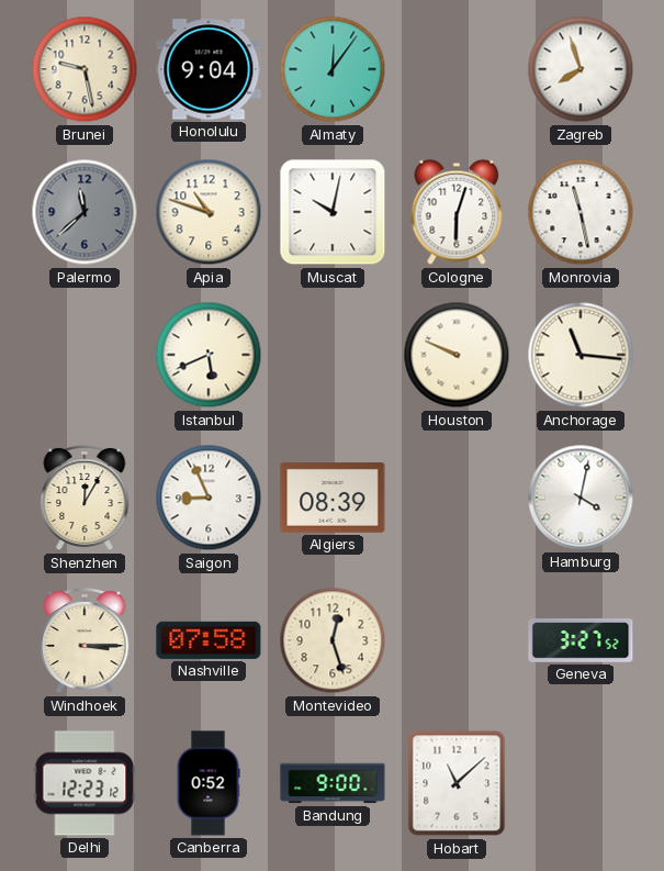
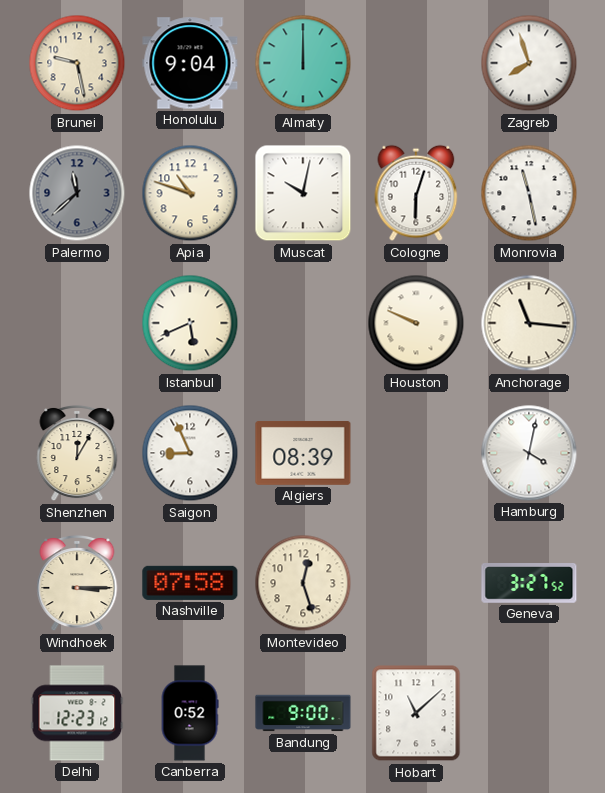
Almaty: 12:06 -> 12:00
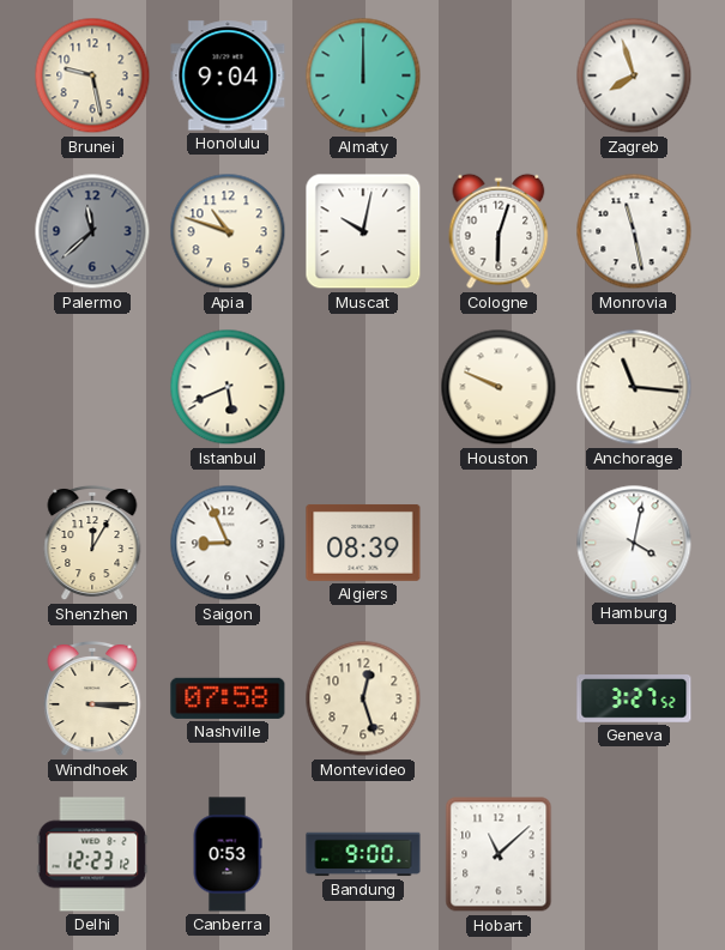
Canberra: 0:52 -> 0:53
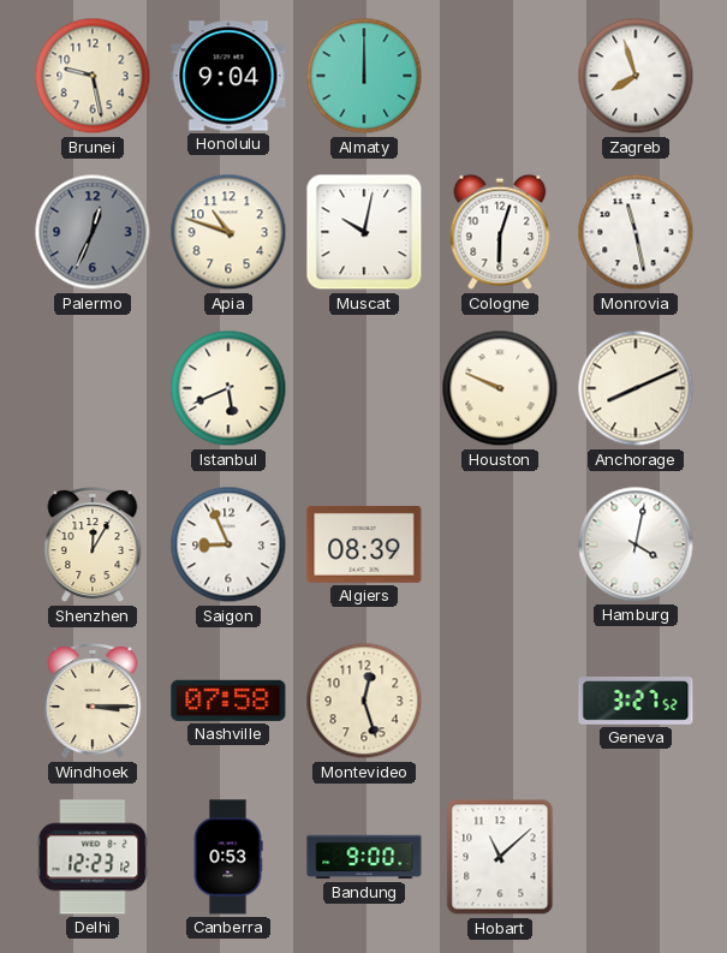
Palermo: 11:38 -> 12:34
Anchorage: 11:16 -> 8:11
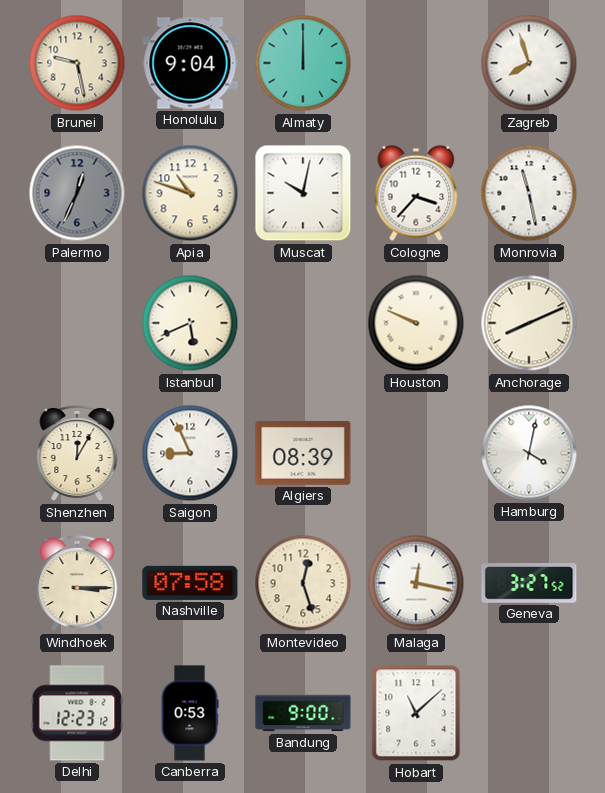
Cologne: 6:03 -> 3:37
Malaga: none -> 12:17
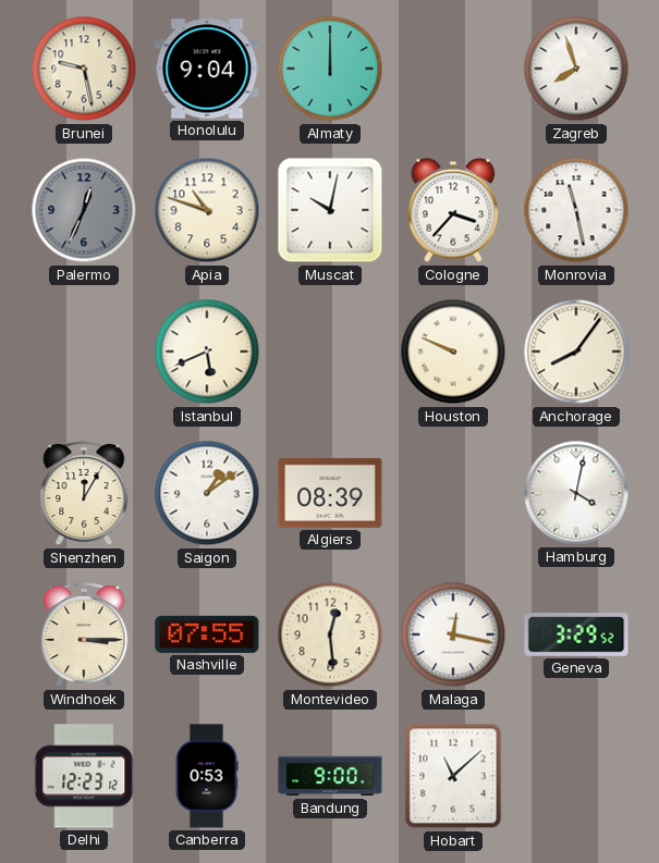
Anchorage: 8:11 -> 8:06
Saigon: 8:56 -> 1:09
Nashville: 07:58 -> 07:55
Montevideo: 12:27 -> 12:29
Geneva: 3:27 -> 3:29
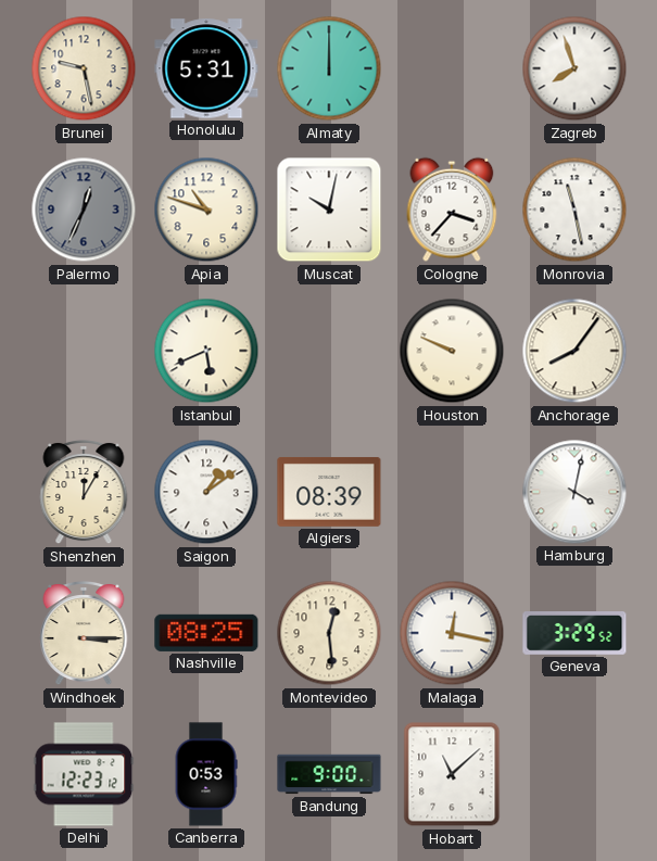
Honolulu: 9:04 -> 5:31
Nashville: 07:55 -> 08:25
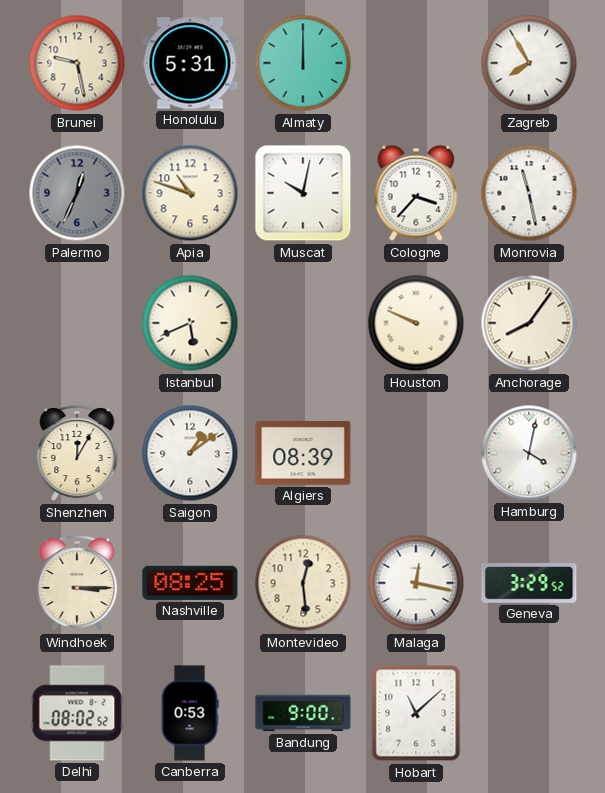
Zagreb: 7:57 -> 7:55
Delhi: 12:23 -> 08:02
